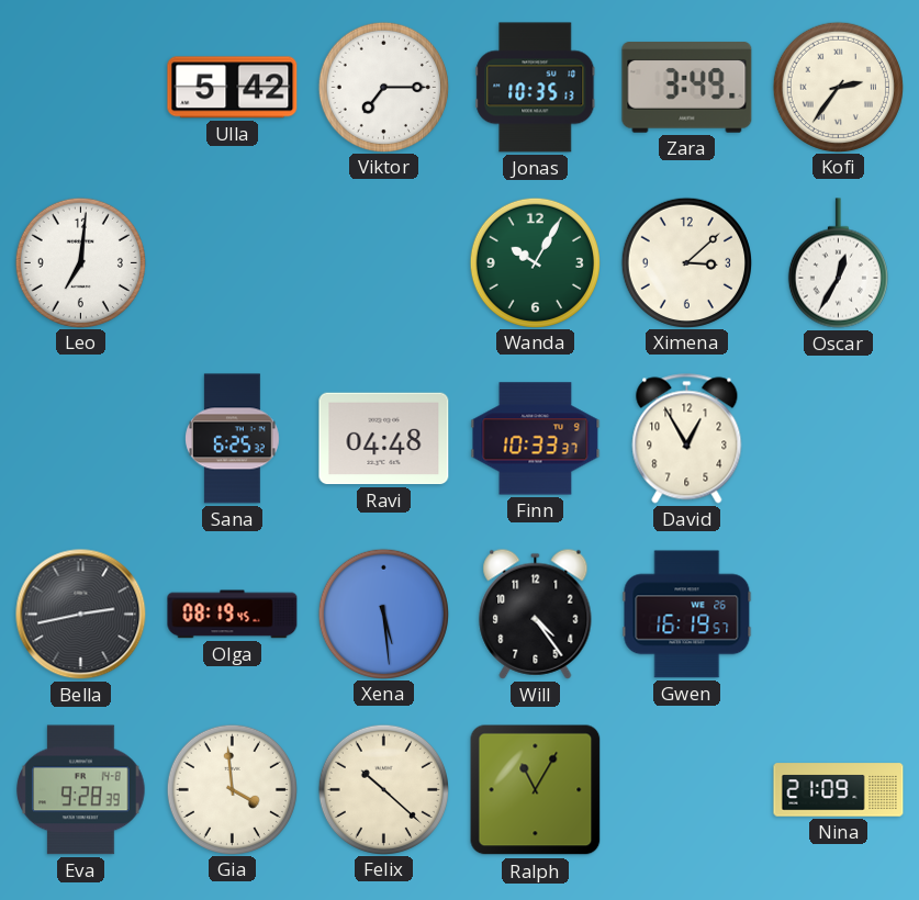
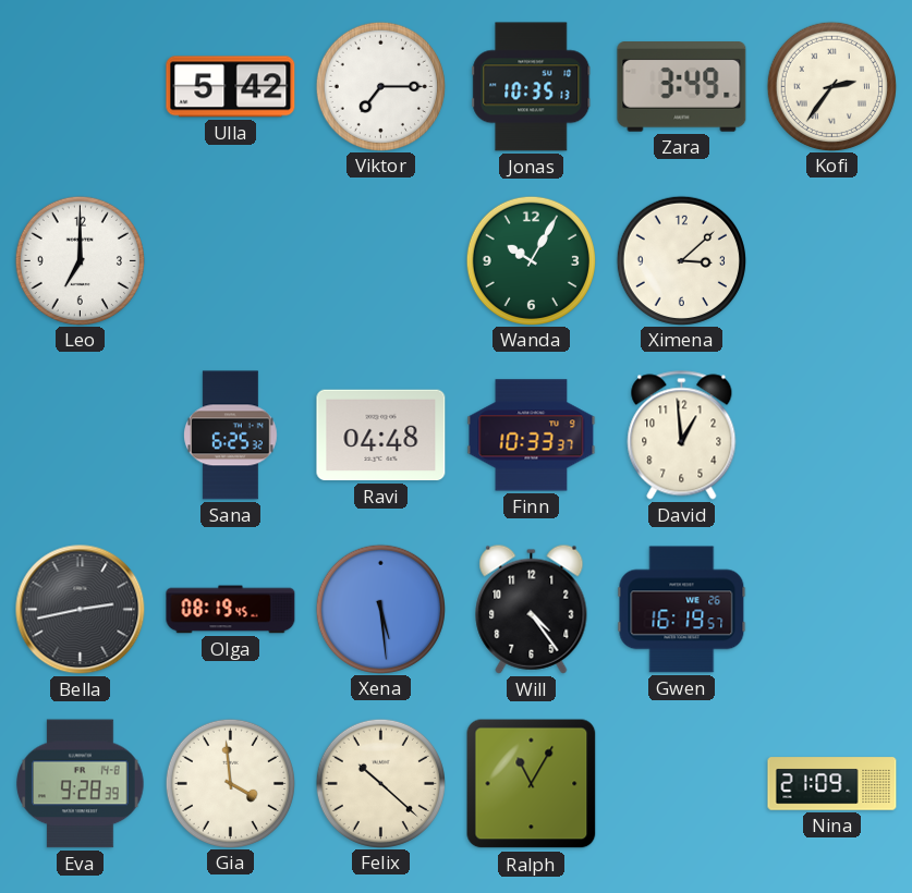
Leo: 7:01 -> 7:00
Oscar: 12:35 -> none
David: 12:55 -> 12:59
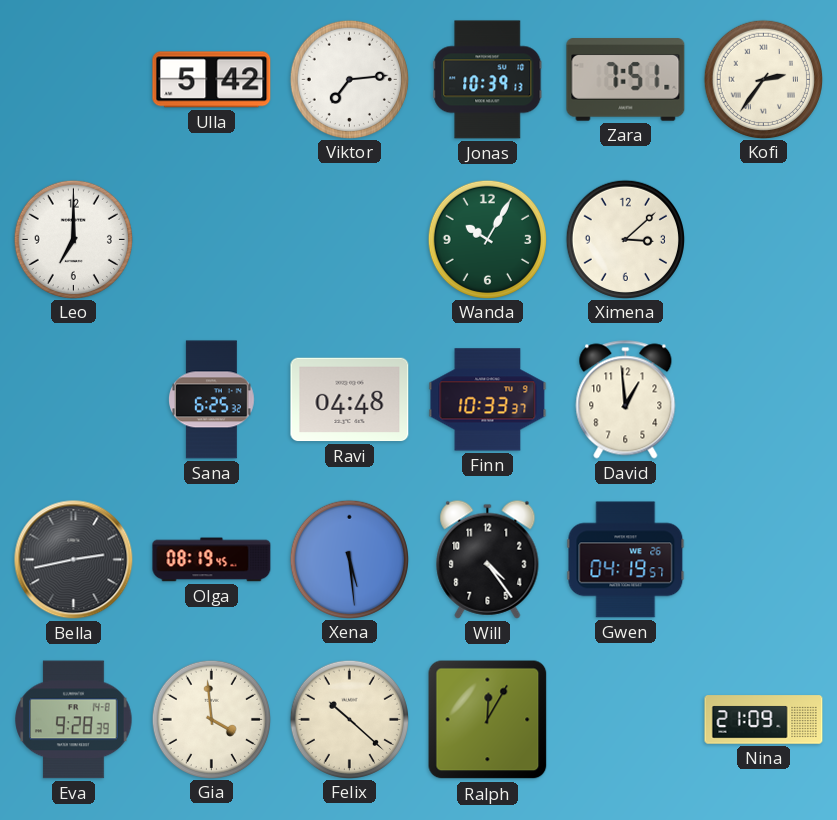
Viktor: 7:15 -> 7:14
Jonas: 10:35 -> 10:39
Zara: 3:49 -> 7:51
Gwen: 16:19 -> 04:19
Ralph: 11:05 -> 12:05
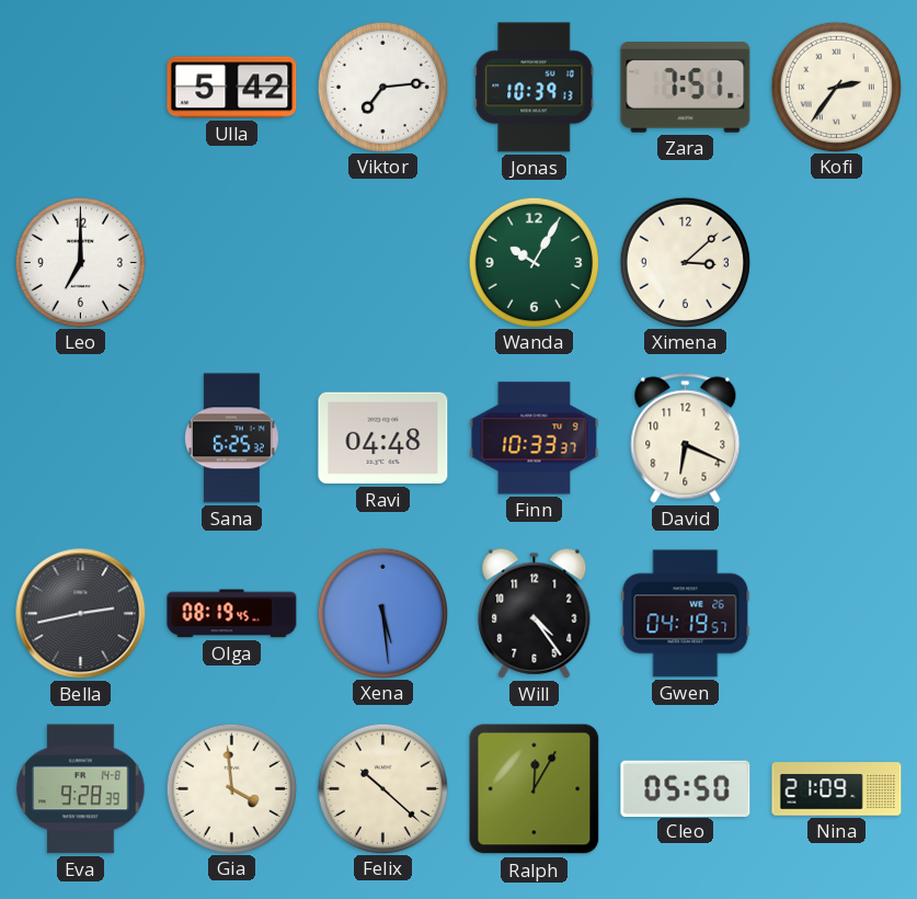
David: 12:59 -> 6:19
Cleo: none -> 05:50
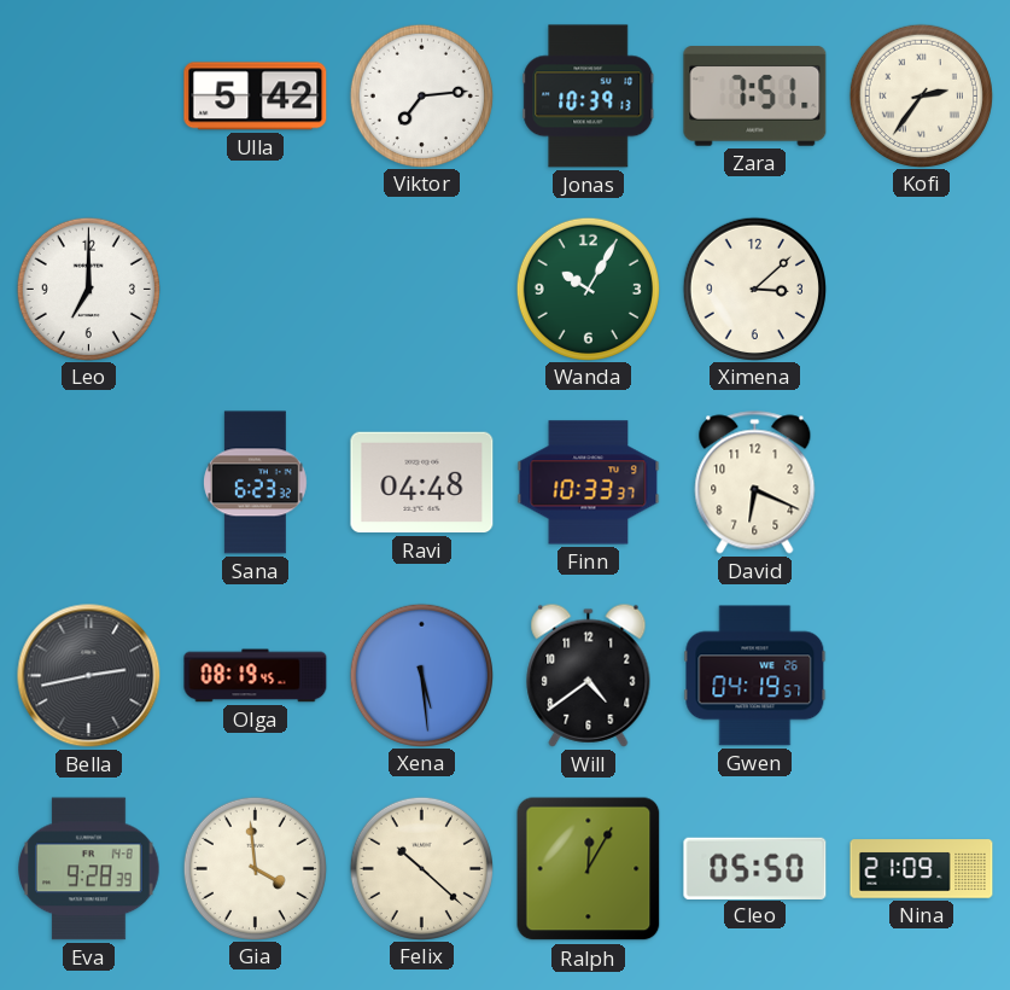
Sana: 6:25 -> 6:23
Will: 4:24 -> 4:39
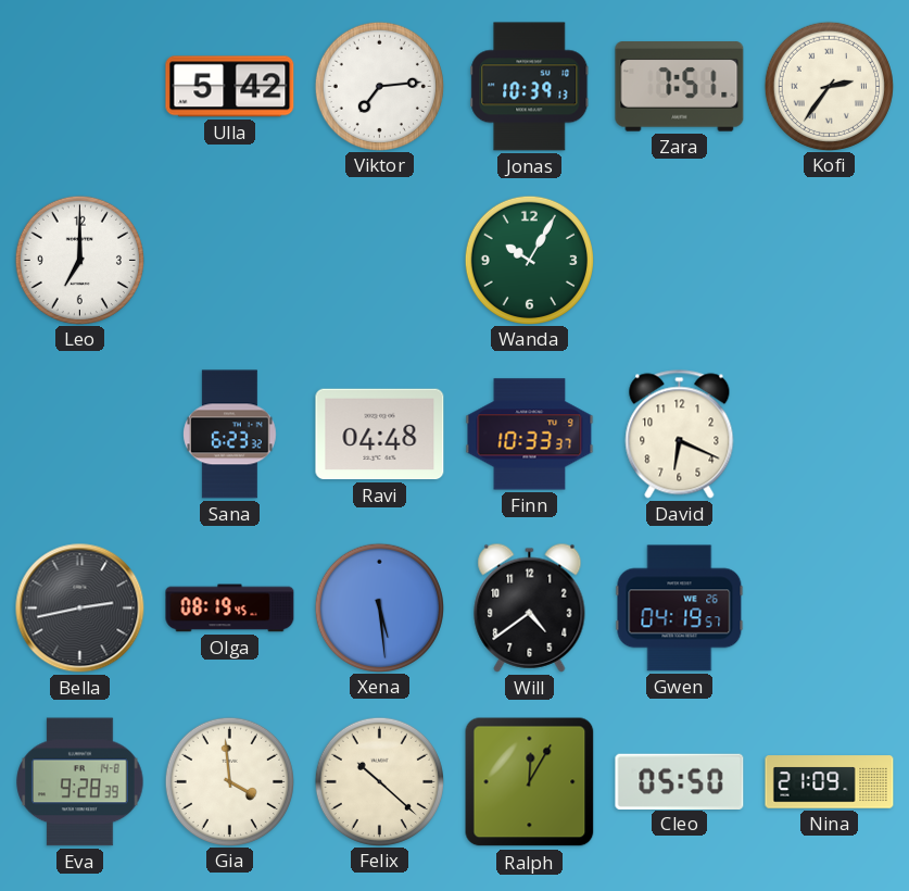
Ximena: 3:08 -> none
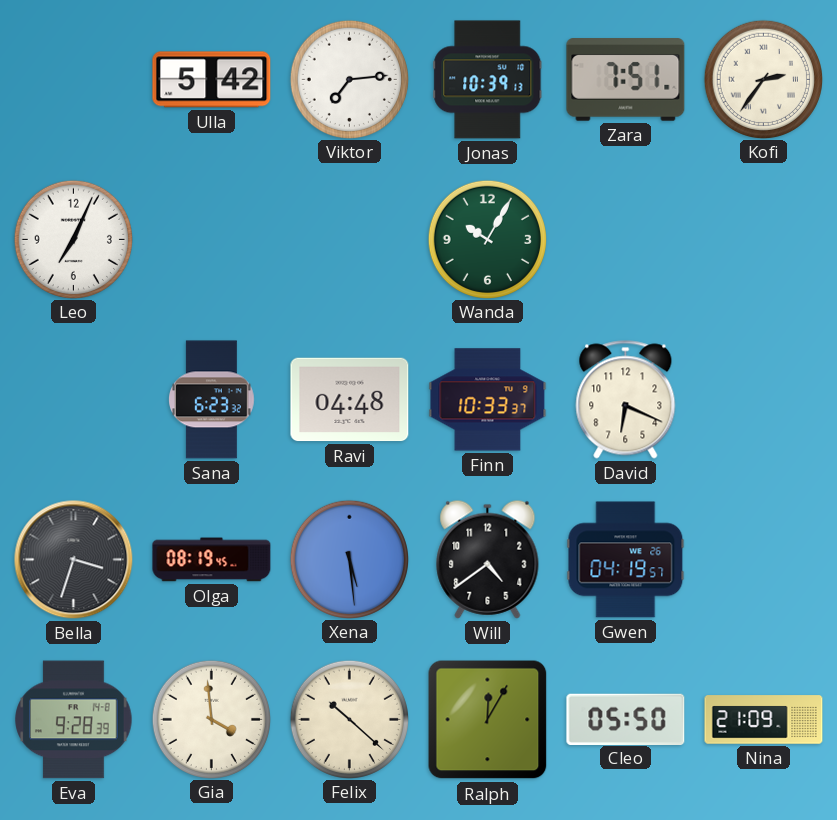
Leo: 7:00 -> 7:04
Bella: 2:43 -> 3:33
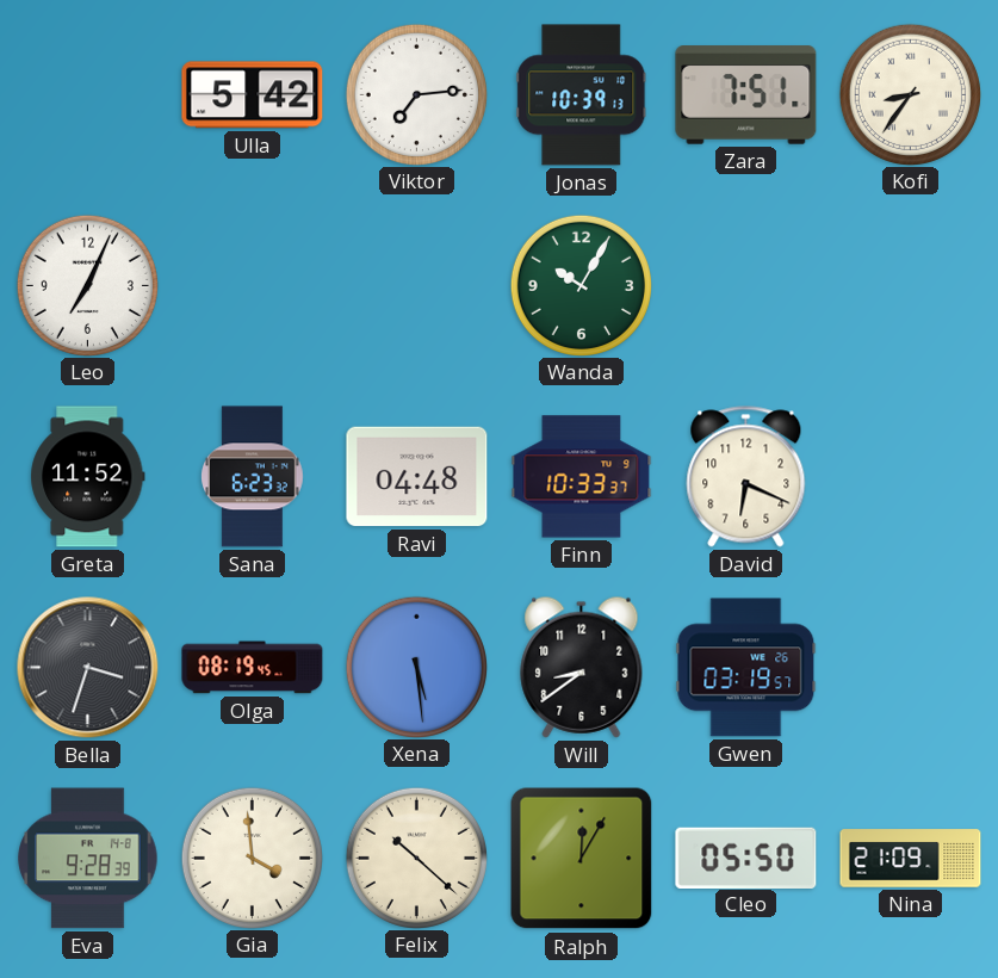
Kofi: 2:36 -> 8:36
Greta: none -> 11:52
Will: 4:39 -> 8:39
Gwen: 04:19 -> 03:19
